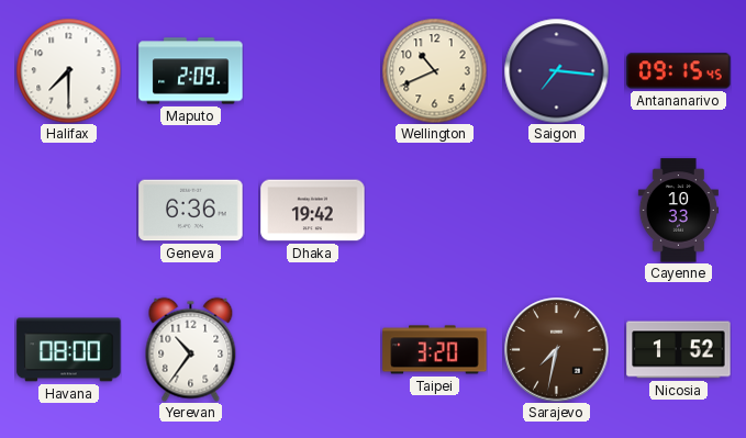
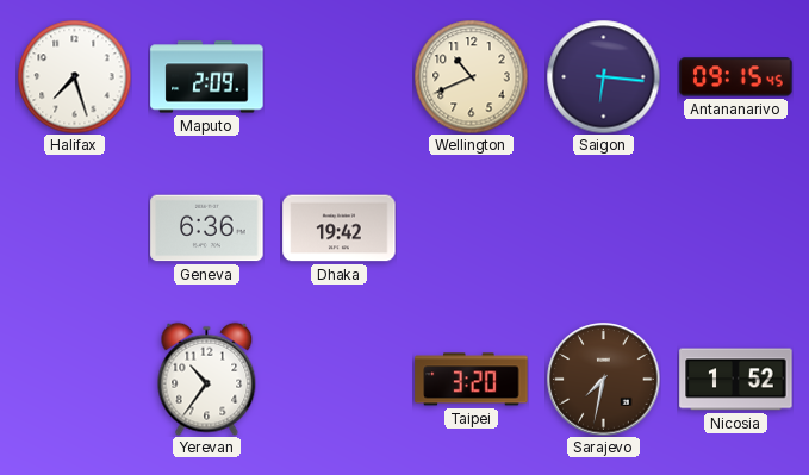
Halifax: 7:30 -> 7:27
Saigon: 7:16 -> 6:16
Cayenne: 10:33 -> none
Havana: 08:00 -> none
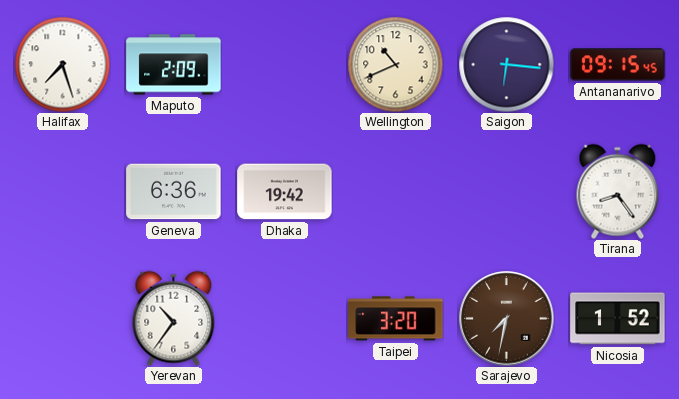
Tirana: none -> 8:24
